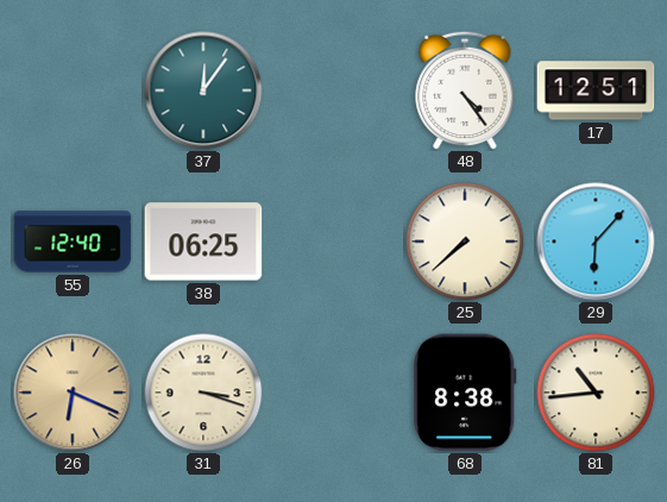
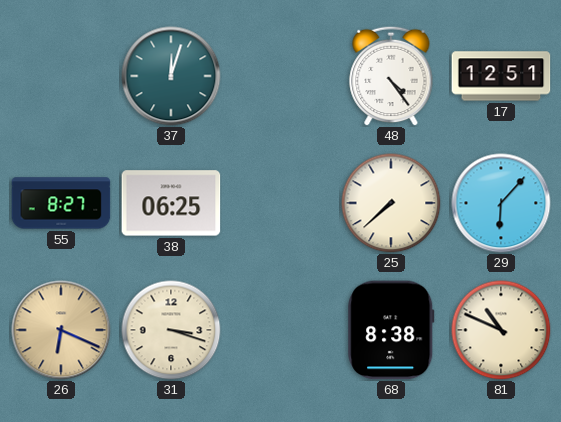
37: 12:06 -> 12:03
55: 12:40 -> 8:27
81: 10:44 -> 10:49
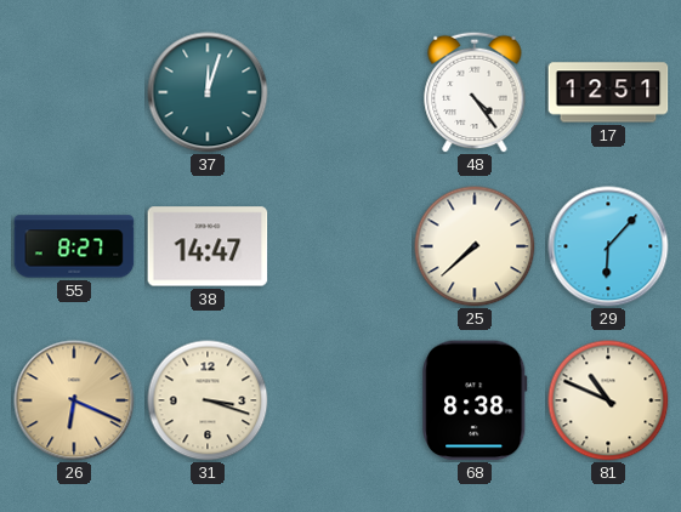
38: 06:25 -> 14:47
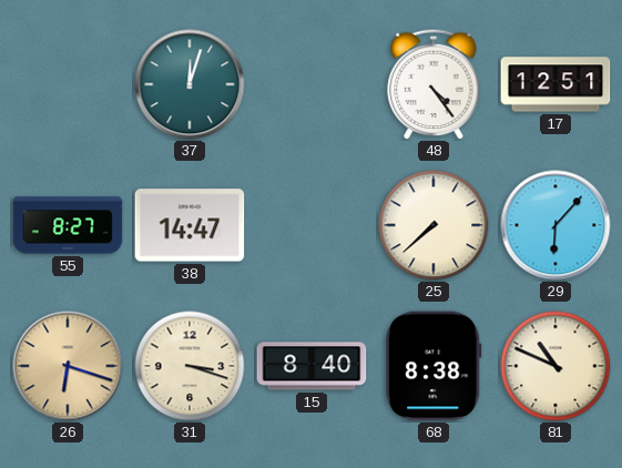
26: 6:19 -> 6:18
15: none -> 8:40
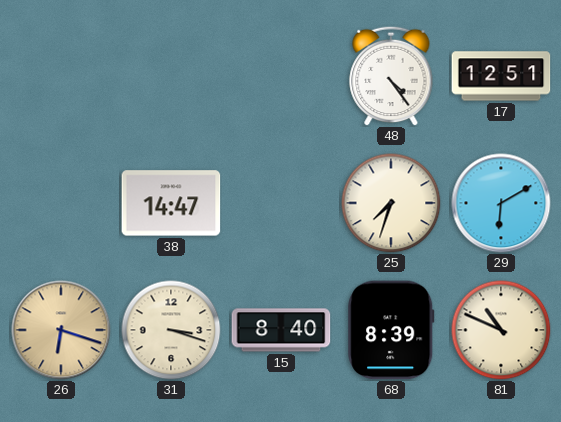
37: 12:03 -> none
55: 8:27 -> none
25: 7:38 -> 7:33
29: 6:07 -> 6:10
68: 8:38 -> 8:39
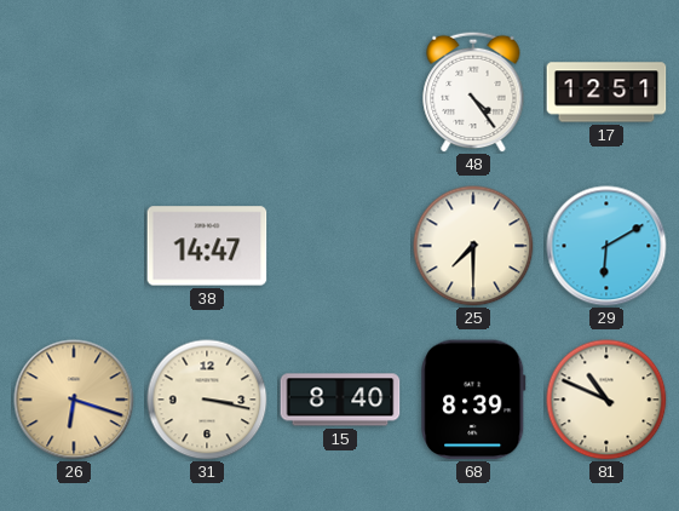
25: 7:33 -> 7:30
31: 3:18 -> 3:17
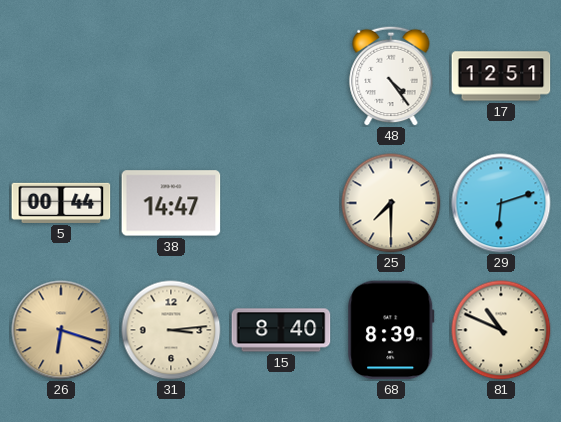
5: none -> 00:44
29: 6:10 -> 6:12
31: 3:17 -> 3:14
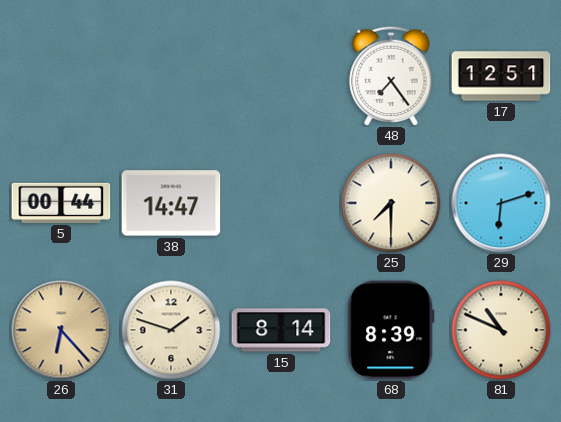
48: 4:24 -> 7:24
26: 6:18 -> 6:23
31: 3:14 -> 1:48
15: 8:40 -> 8:14
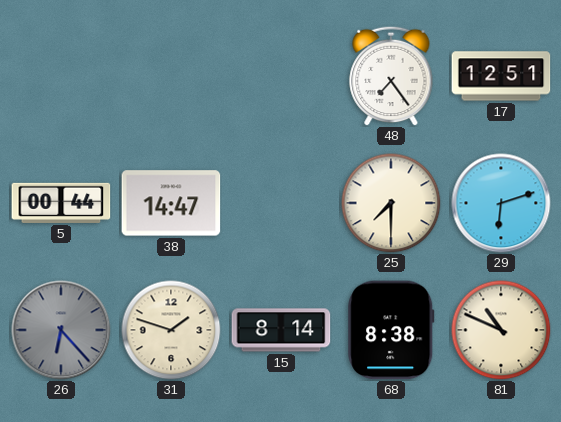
26 dial: champagne -> grey
68: 8:39 -> 8:38
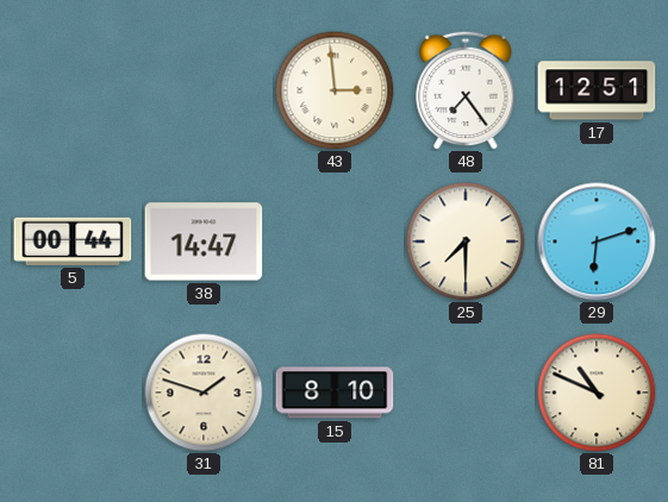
43: none -> 2:59
26: 6:23 -> none
15: 8:14 -> 8:10
68: 8:38 -> none
